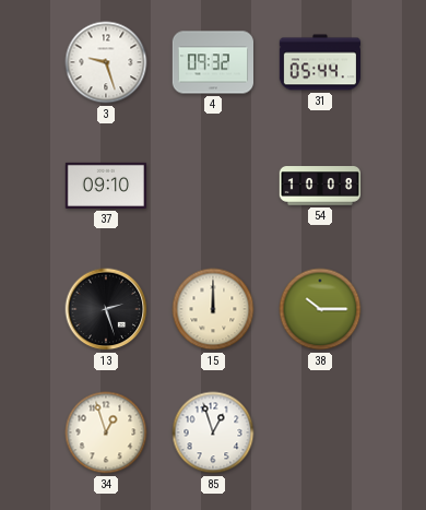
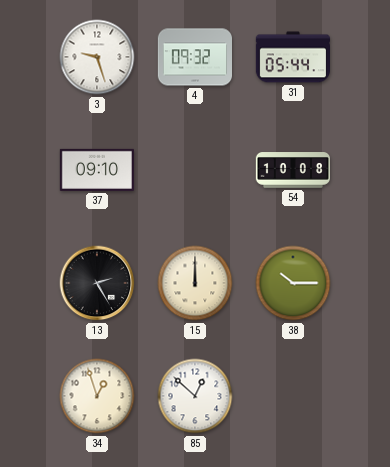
13: 2:27 -> 2:25
85: 12:57 -> 12:52
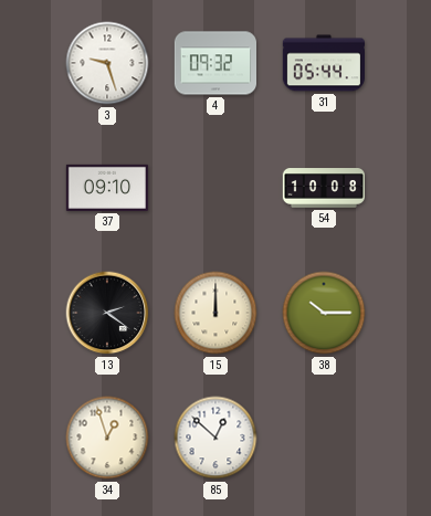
13: 2:25 -> 2:21
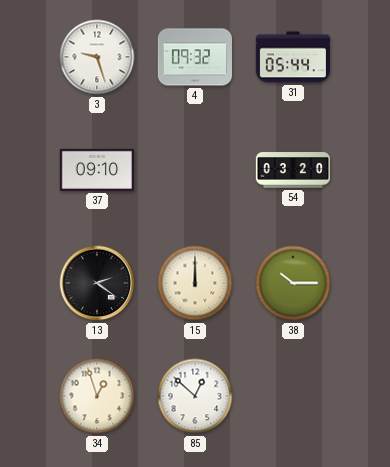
54: 10:08 -> 03:20
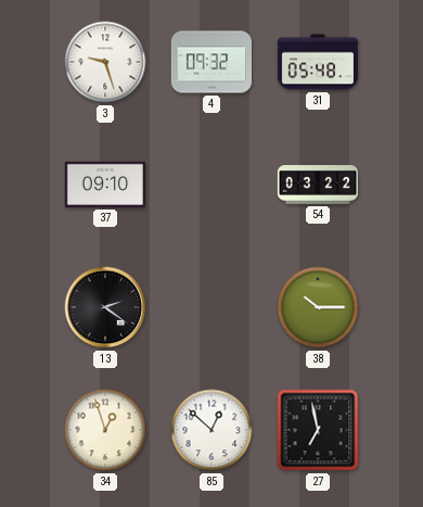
31: 05:44 -> 05:48
54: 03:20 -> 03:22
15: 12:00 -> none
27: none -> 6:58
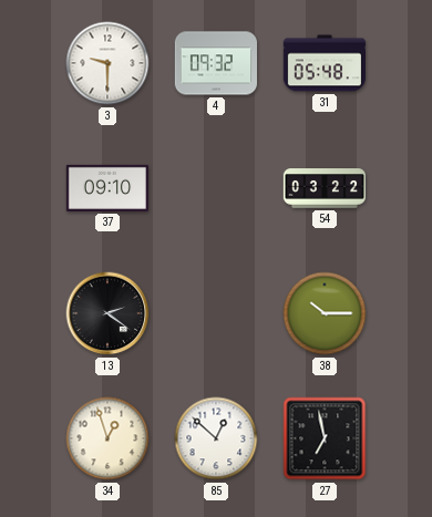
3: 9:27 -> 9:30
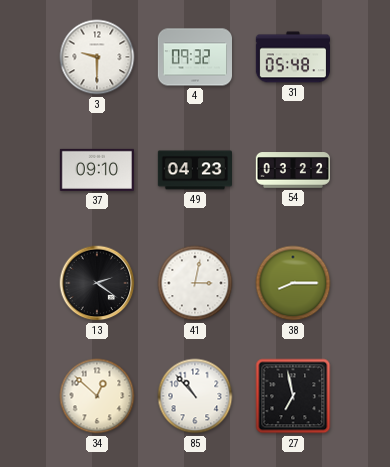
49: none -> 04:23
41: none -> 3:02
38: 10:15 -> 8:15
34: 12:57 -> 12:52
85: 12:52 -> 10:53
